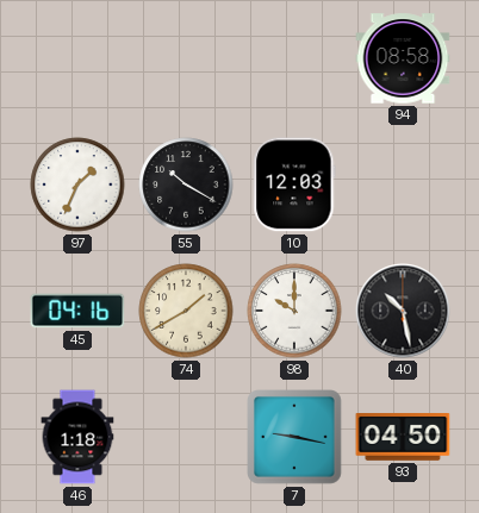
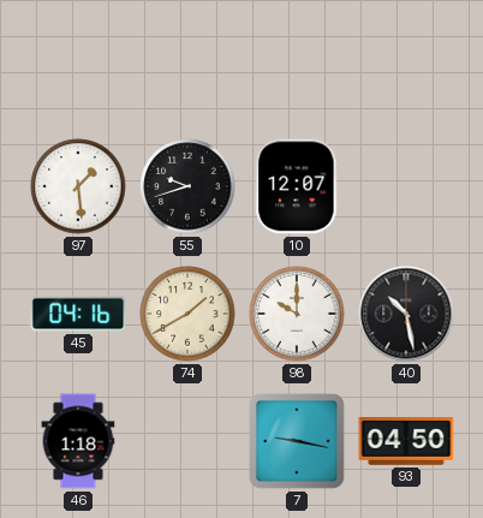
94: 08:58 -> none
97: 1:34 -> 1:29
55: 10:20 -> 9:42
10: 12:03 -> 12:07
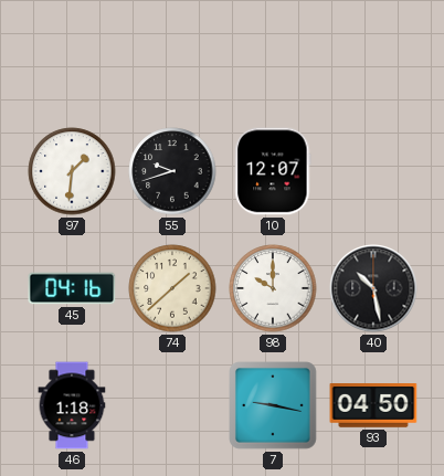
97: 1:29 -> 1:31
74: 1:40 -> 1:38
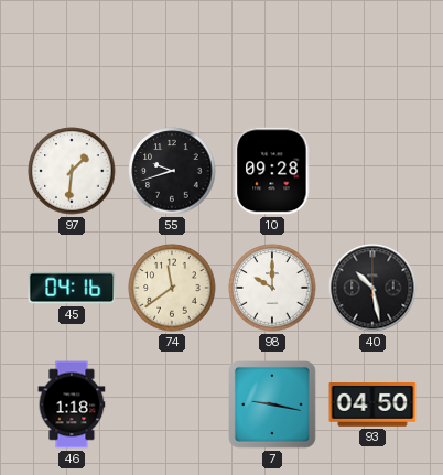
10: 12:07 -> 09:28
74: 1:38 -> 11:39
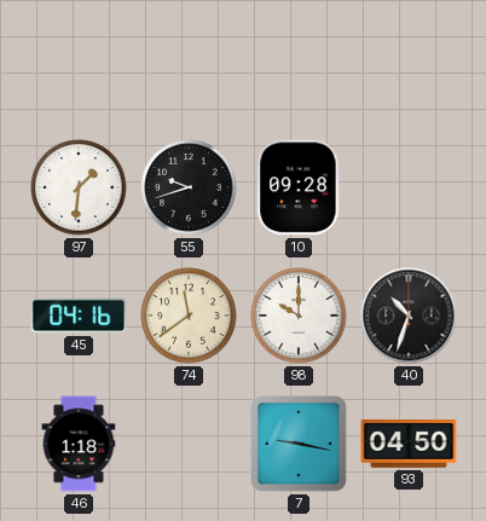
40: 10:28 -> 10:33
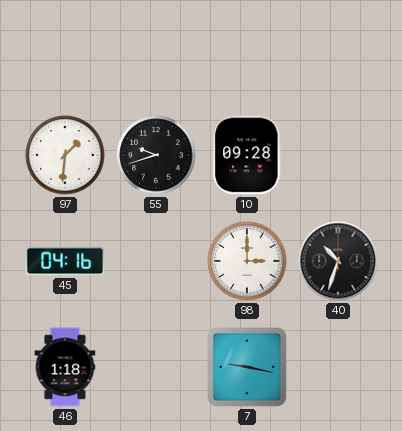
74: 11:39 -> none
98: 10:00 -> 3:00
93: 04:50 -> none
